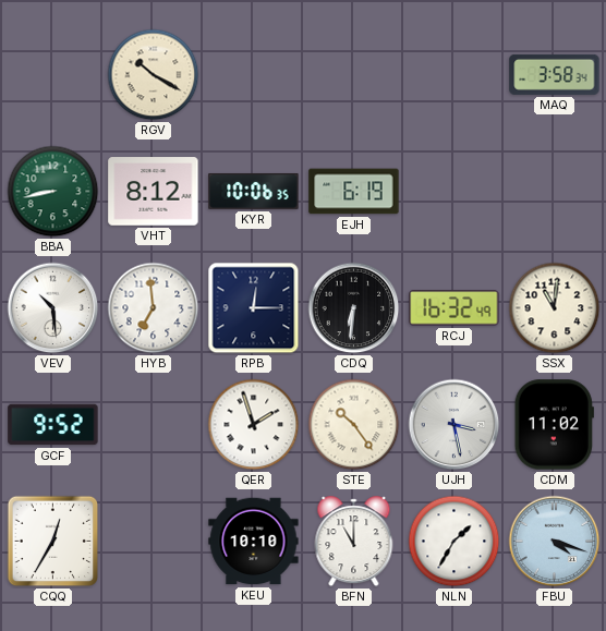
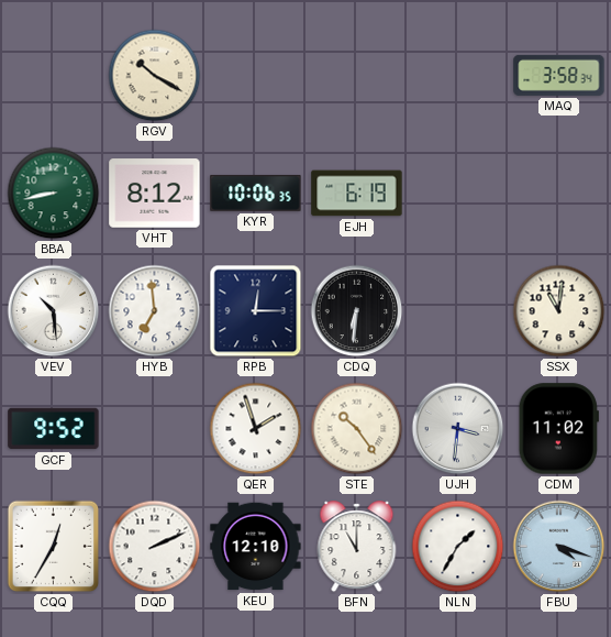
RCJ: 16:32 -> none
UJH: 3:28 -> 3:31
DQD: none -> 2:11
KEU: 10:10 -> 12:10
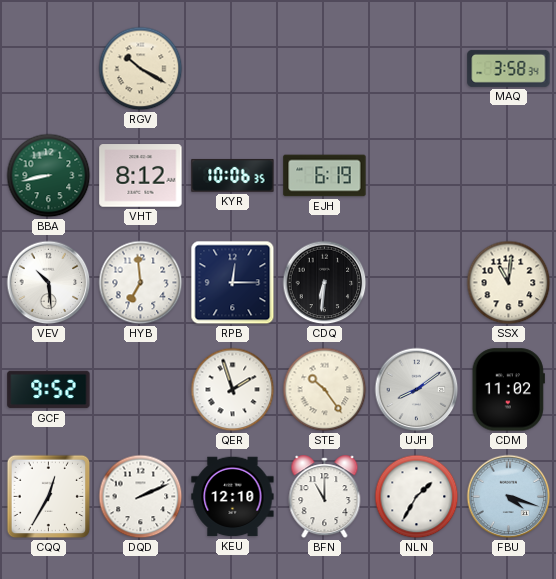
UJH: 3:31 -> 8:09
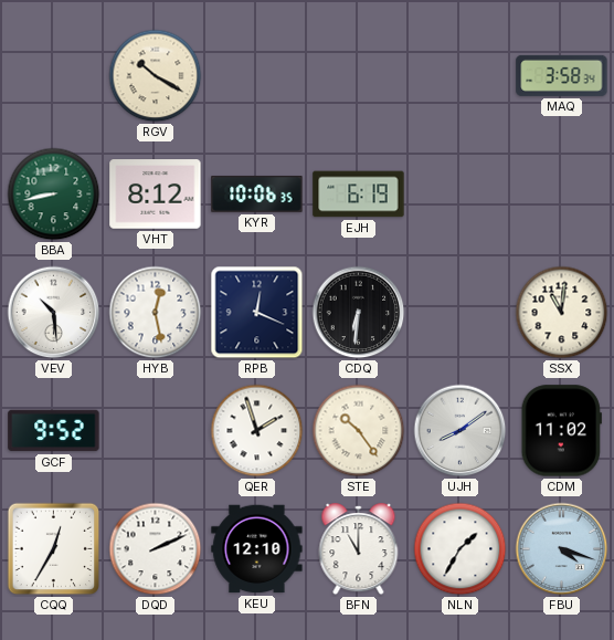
HYB: 6:59 -> 12:28
RPB: 12:15 -> 12:19
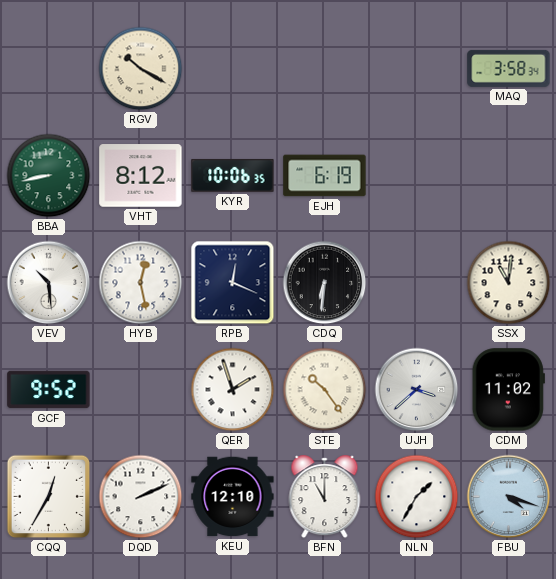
UJH: 8:09 -> 3:38
